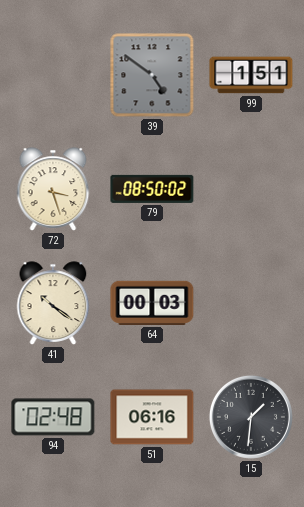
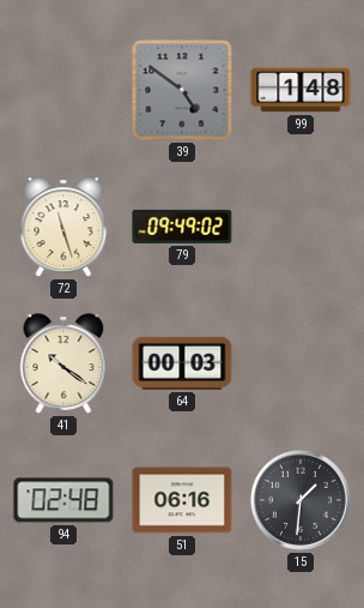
99: 1:51 -> 1:48
72: 3:27 -> 11:27
79: 08:50 -> 09:49
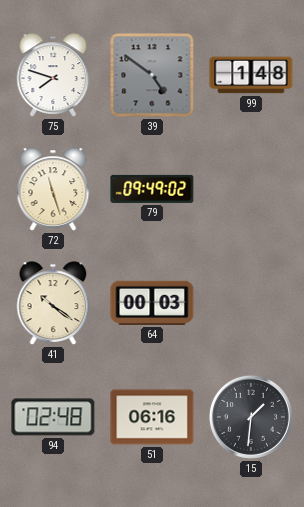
75: none -> 7:48
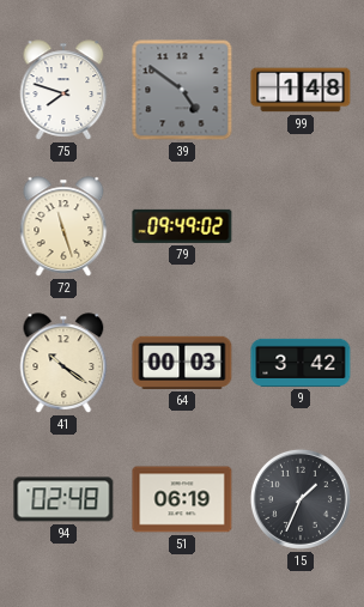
9: none -> 3:42
51: 06:16 -> 06:19
15: 1:31 -> 1:34
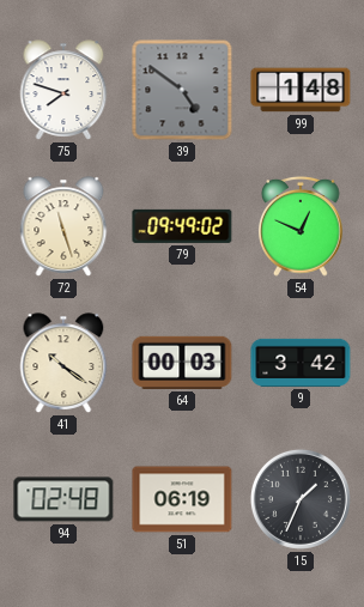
54: none -> 12:49
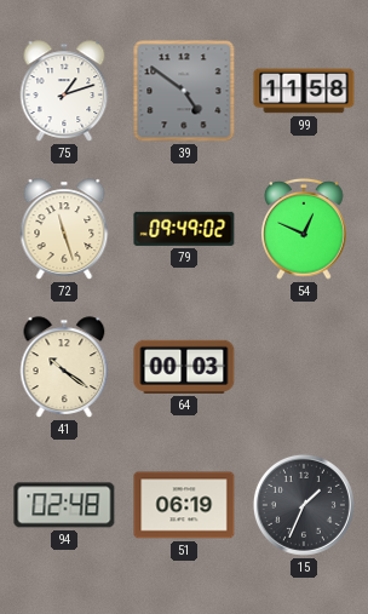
75: 7:48 -> 1:12
99: 1:48 -> 11:58
9: 3:42 -> none
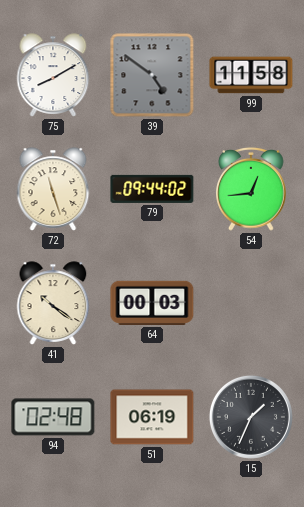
75: 1:12 -> 8:10
79: 09:49 -> 09:44
54: 12:49 -> 12:44
